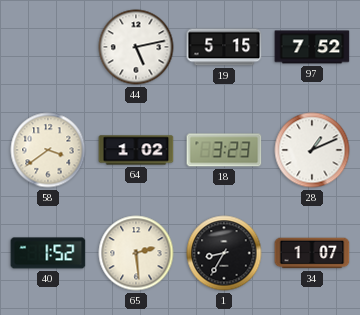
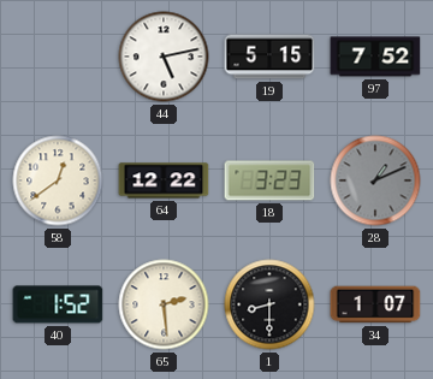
58: 3:39 -> 12:39
64: 1:02 -> 12:22
28 dial: white -> grey
1: 8:35 -> 8:30
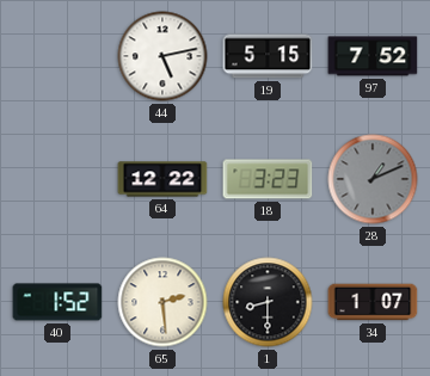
58: 12:39 -> none
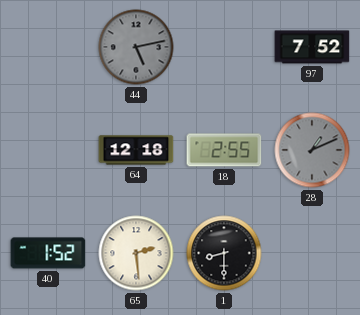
44 dial: white -> grey
19: 5:15 -> none
64: 12:22 -> 12:18
18: 3:23 -> 2:55
34: 1:07 -> none
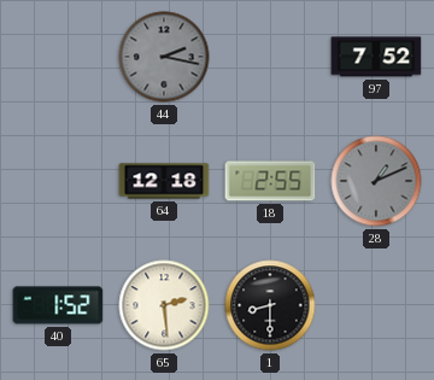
44: 5:13 -> 2:17
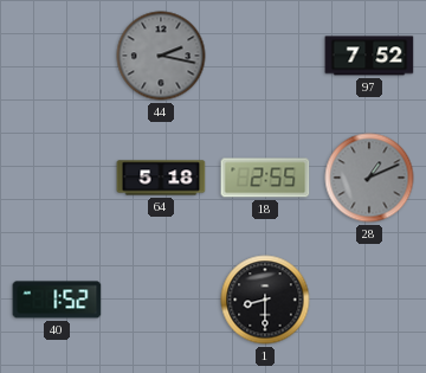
64: 12:18 -> 5:18
65: 2:29 -> none
